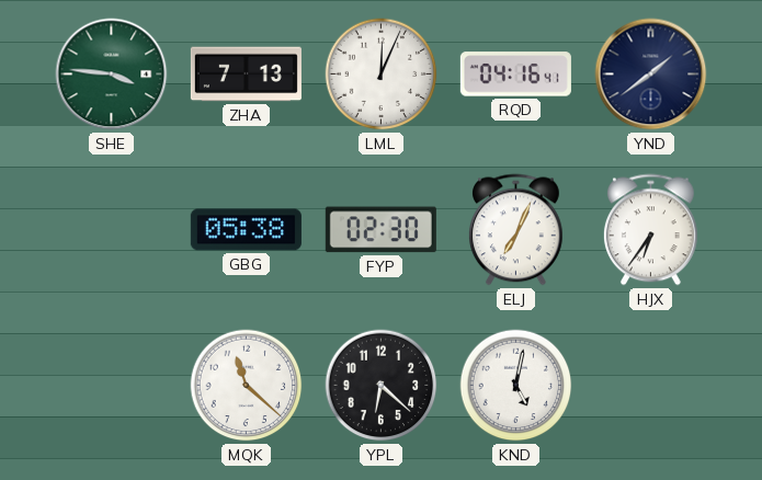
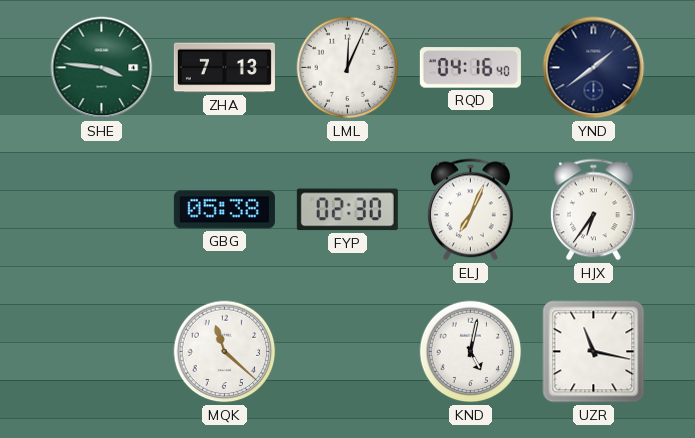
RQD: 04:16:41 -> 04:16:40
YPL: 6:22 -> none
UZR: none -> 11:17
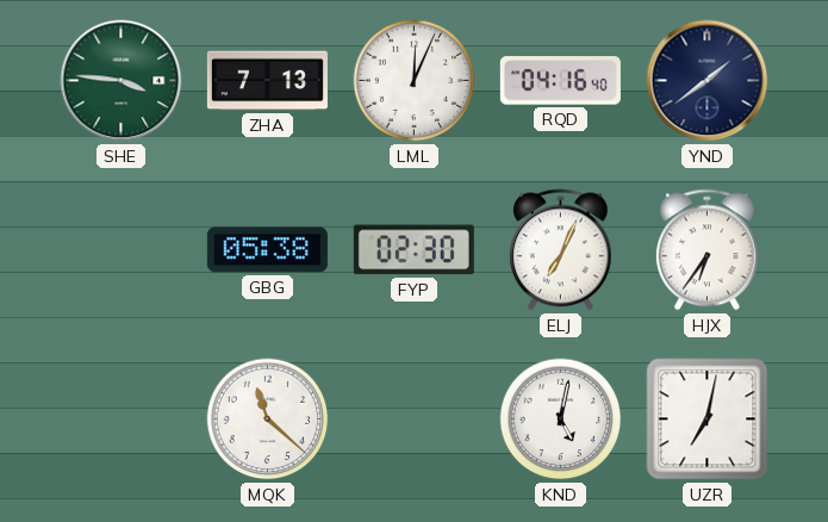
UZR: 11:17 -> 7:02
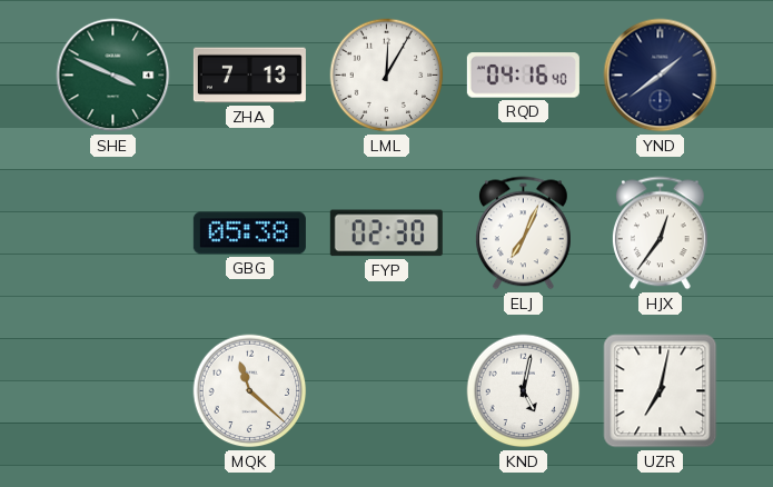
SHE: 3:46 -> 3:49
LML: 12:04 -> 12:05
HJX: 6:36 -> 12:36
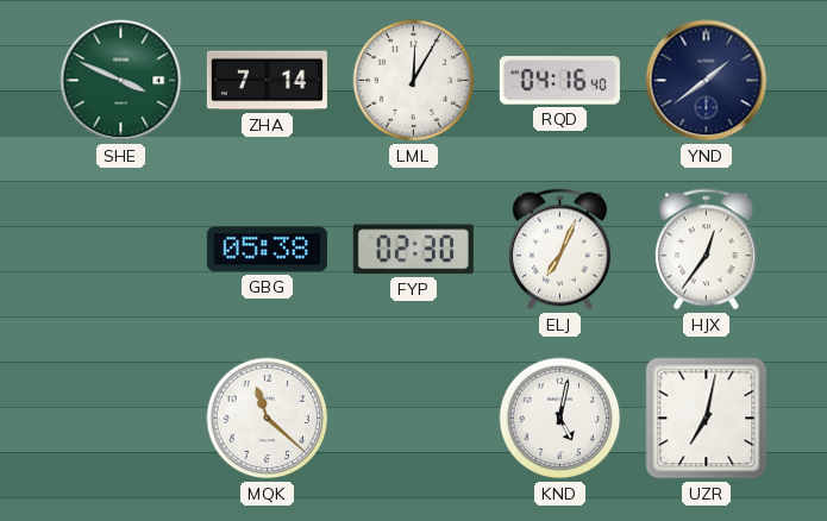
ZHA: 7:13 -> 7:14
